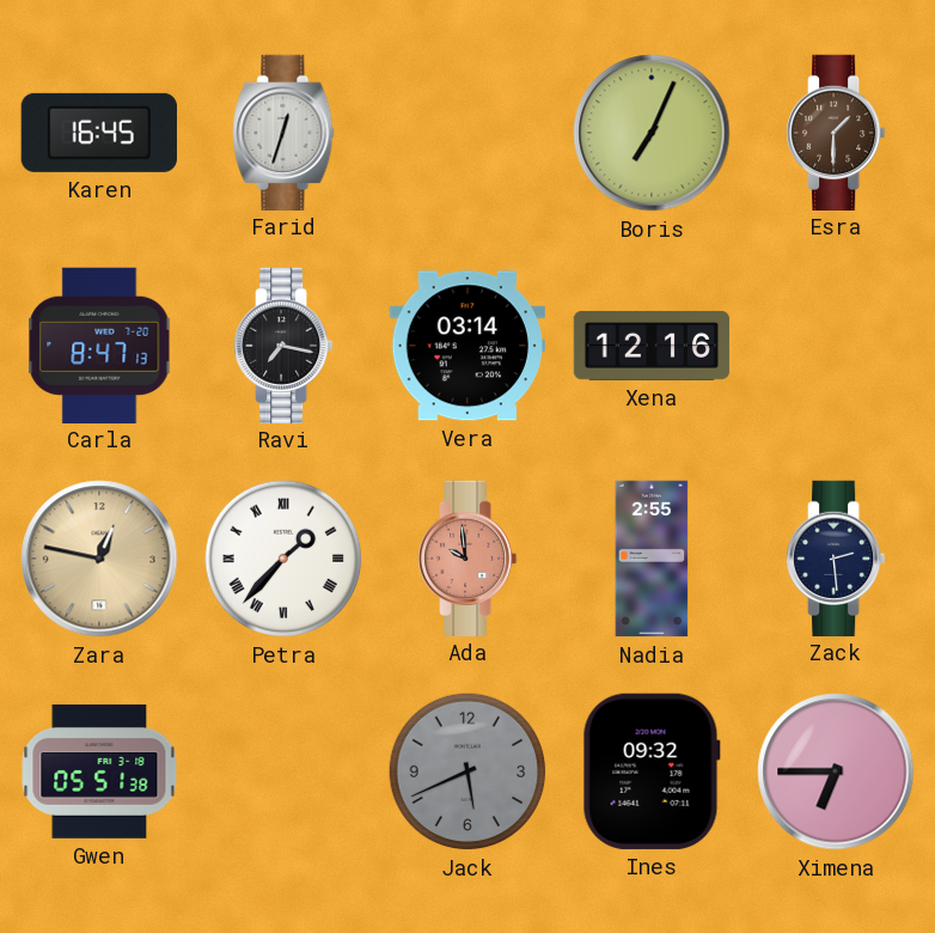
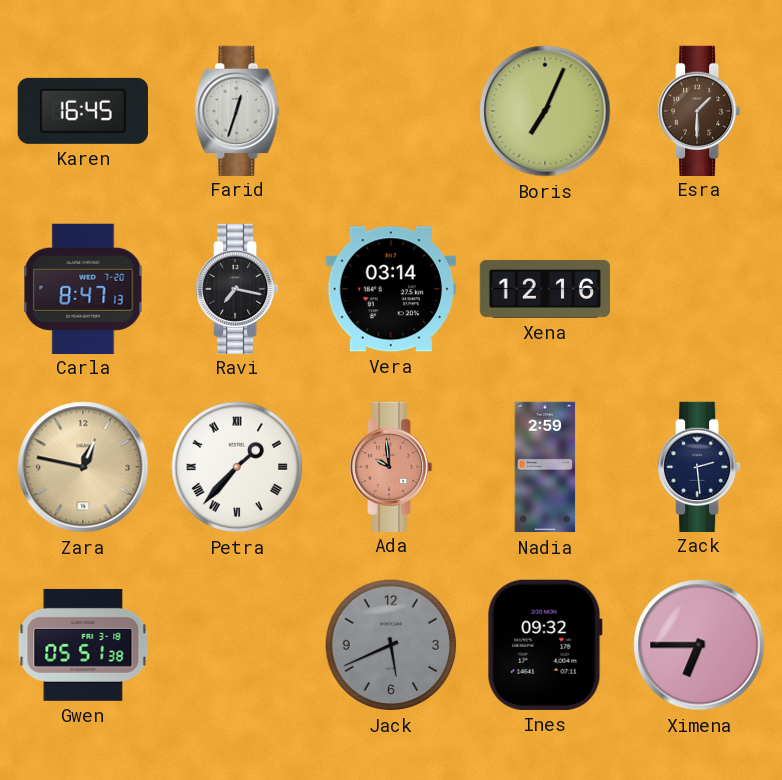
Nadia: 2:55 -> 2:59
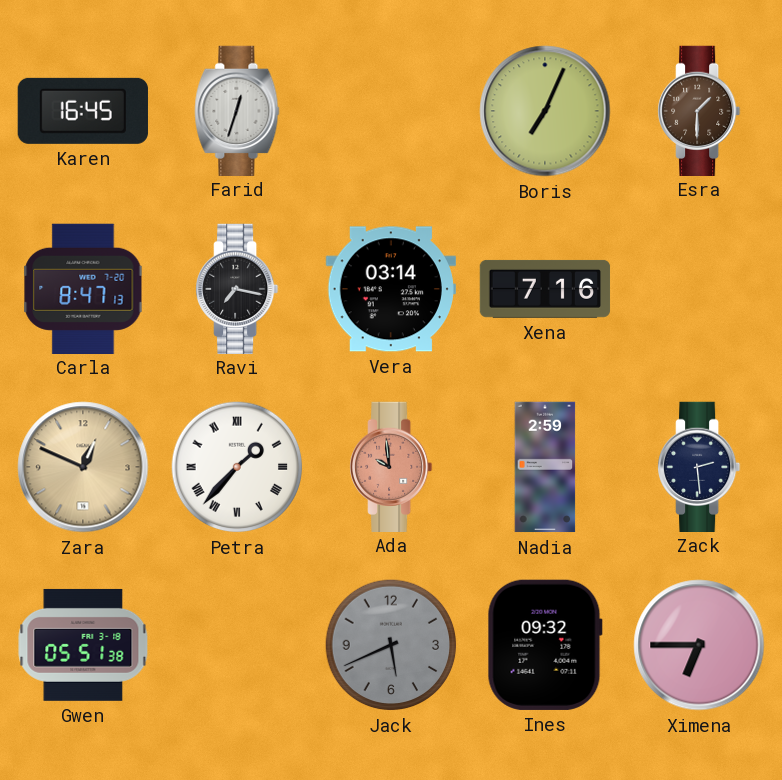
Xena: 12:16 -> 7:16
Zara: 12:47 -> 12:49
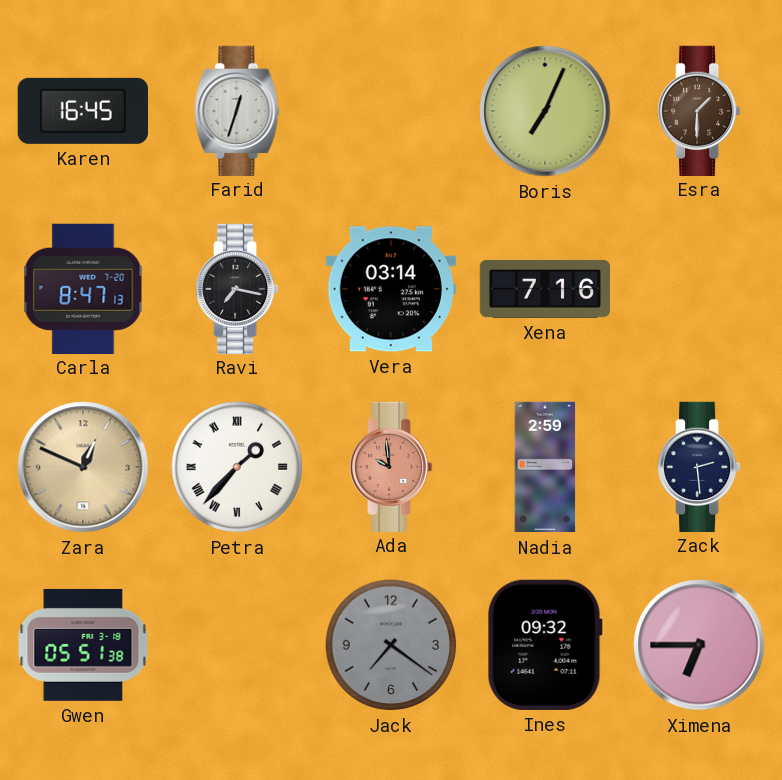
Jack: 5:41 -> 7:21
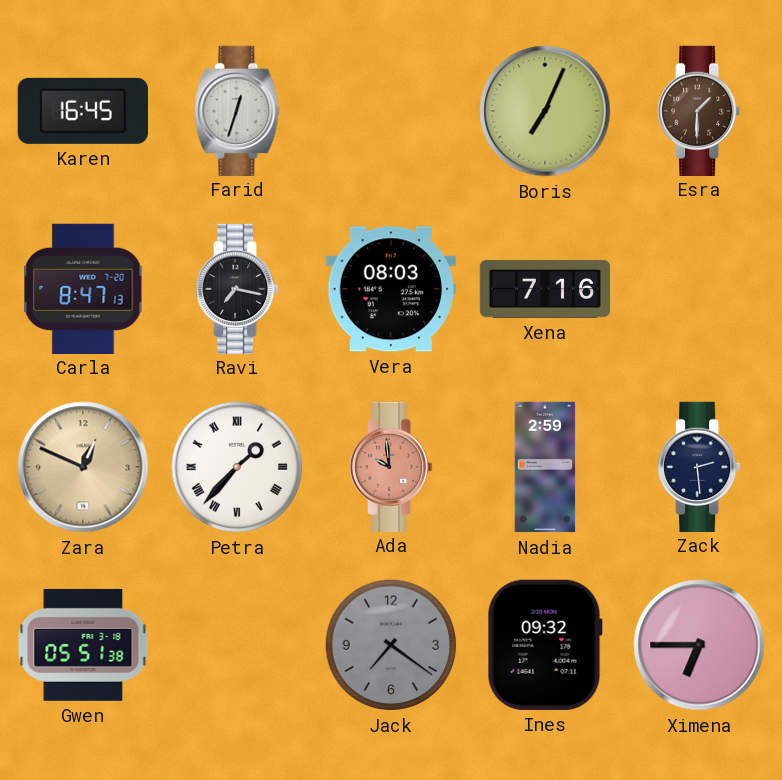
Vera: 03:14 -> 08:03
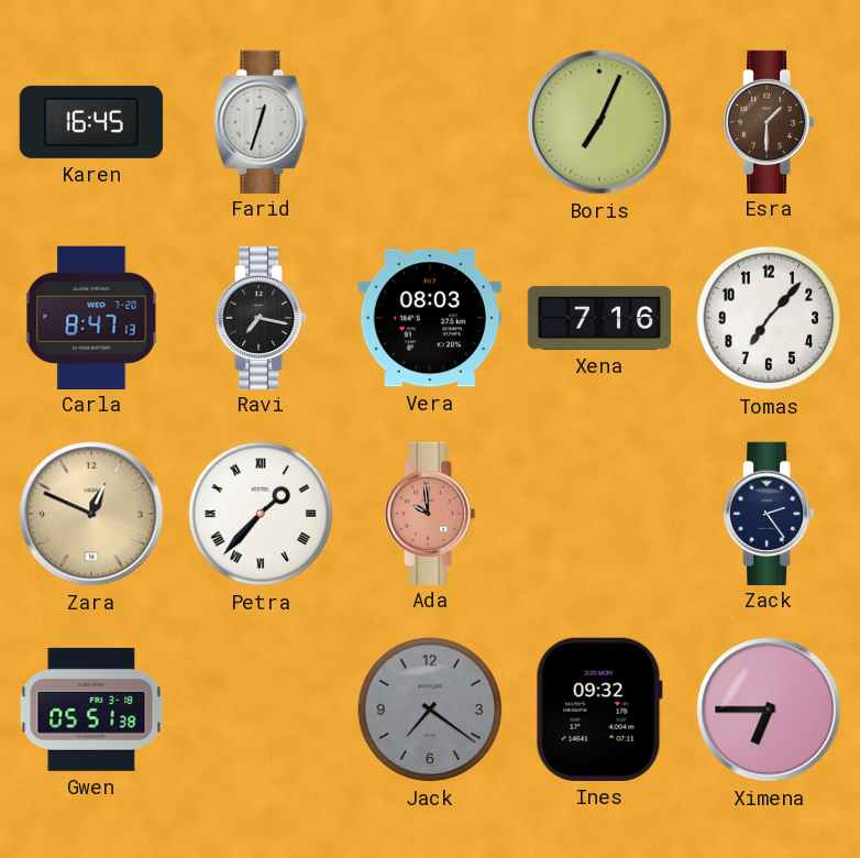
Tomas: none -> 7:07
Nadia: 2:59 -> none
Zack: 2:29 -> 2:24
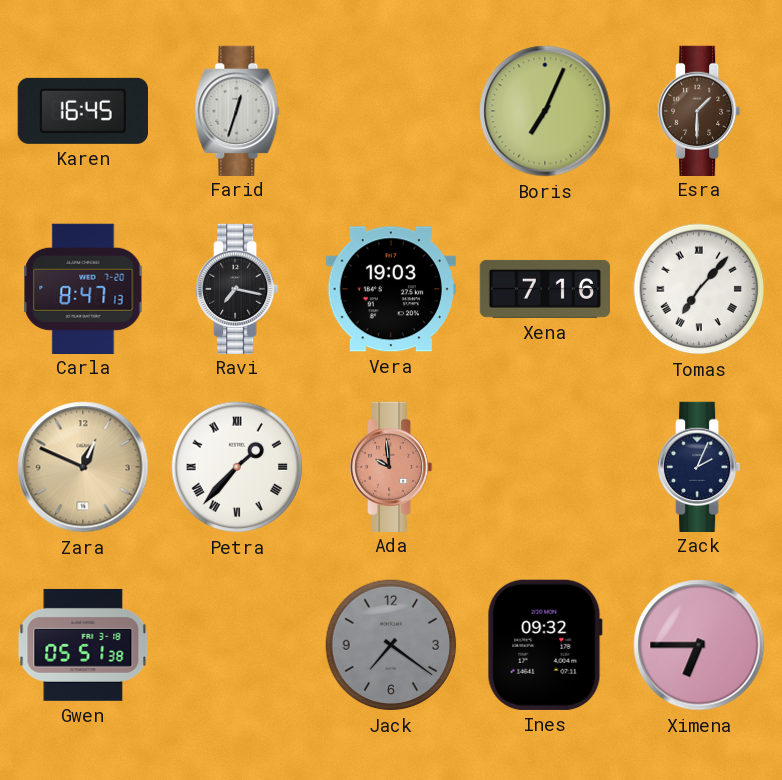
Vera: 08:03 -> 19:03
Tomas numerals: Arabic -> Roman
Zack: 2:24 -> 2:04
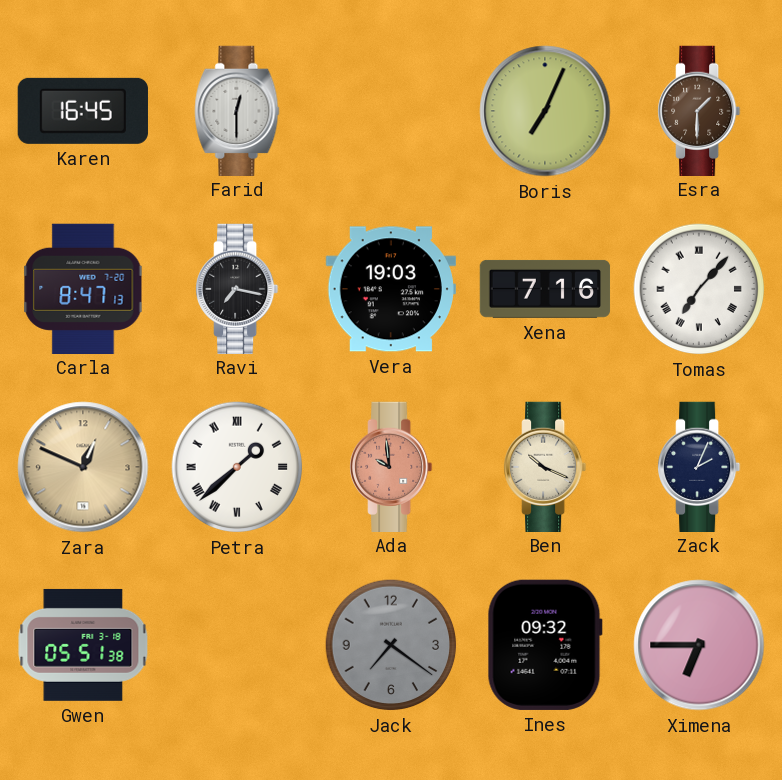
Farid: 12:33 -> 12:30
Petra: 1:37 -> 1:38
Ben: none -> 10:19
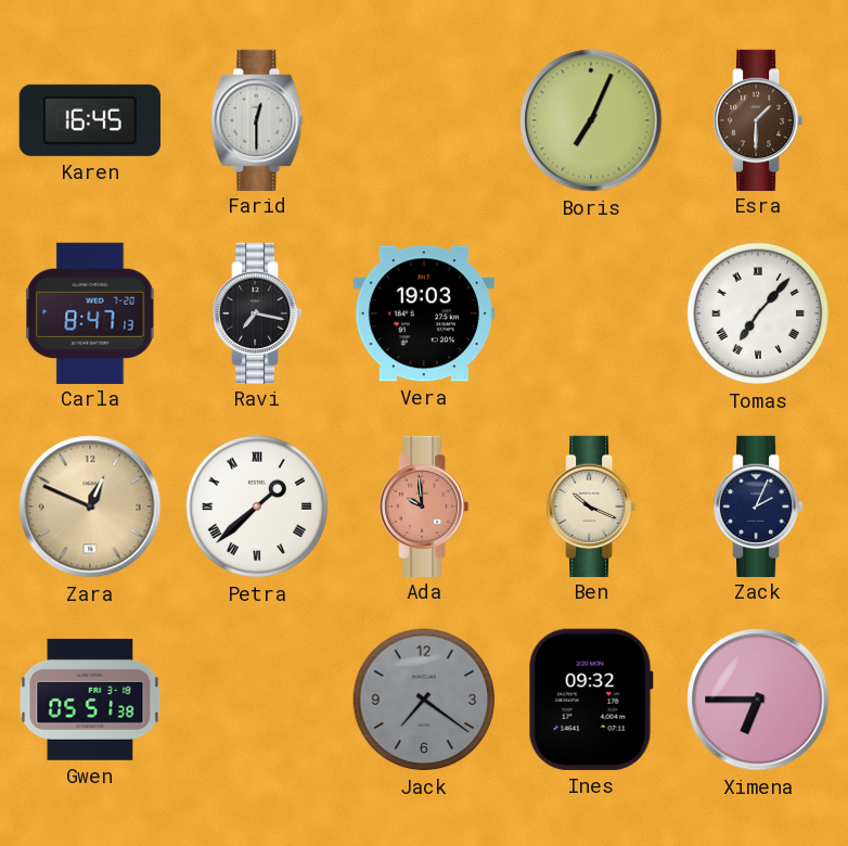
Xena: 7:16 -> none
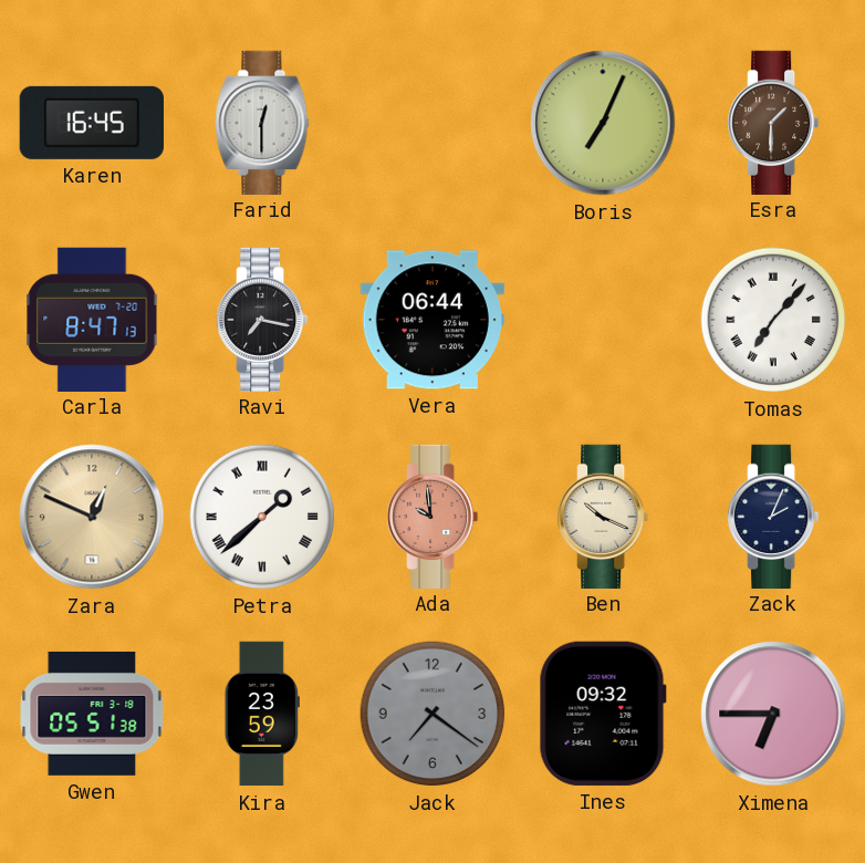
Vera: 19:03 -> 06:44
Kira: none -> 23:59
